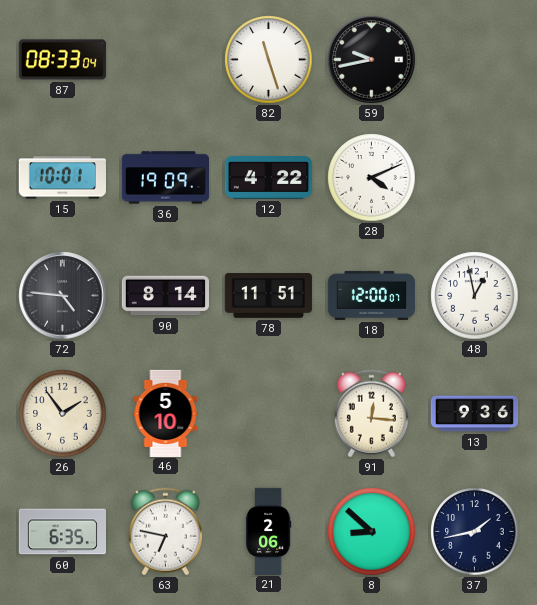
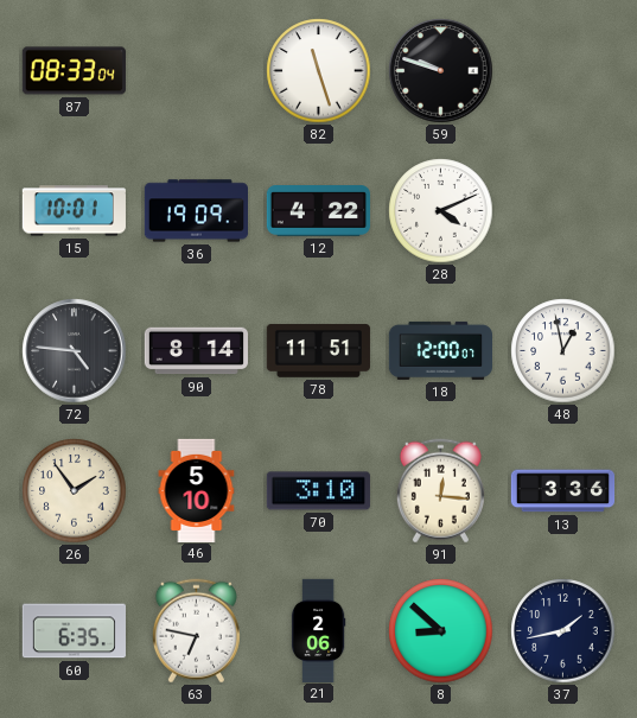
59: 9:43 -> 9:48
70: none -> 3:10
13: 9:36 -> 3:36
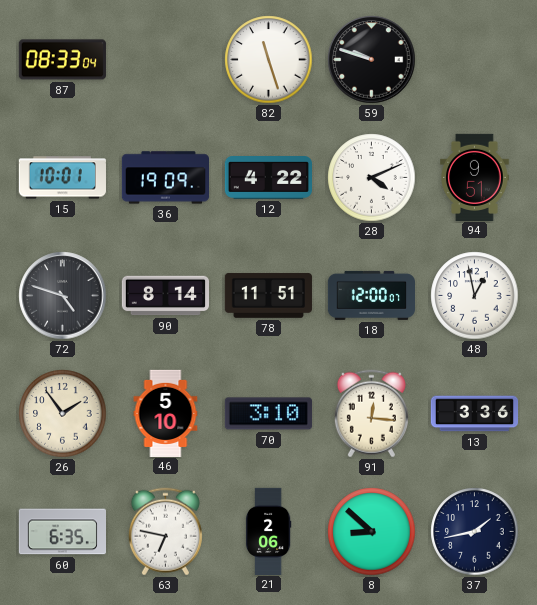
94: none -> 9:51
72: 4:46 -> 4:48
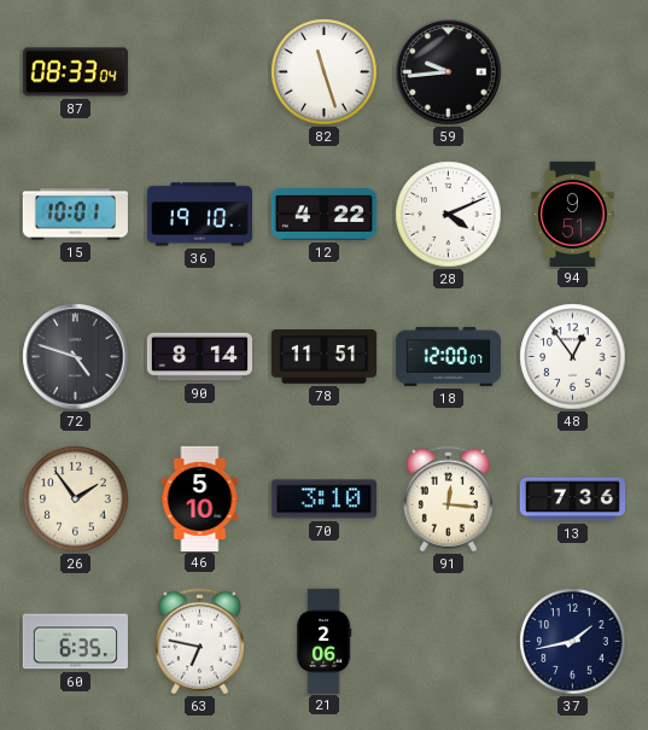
59: 9:48 -> 9:44
36: 19:09 -> 19:10
48: 12:58 -> 12:54
13: 3:36 -> 7:36
8: 8:52 -> none
